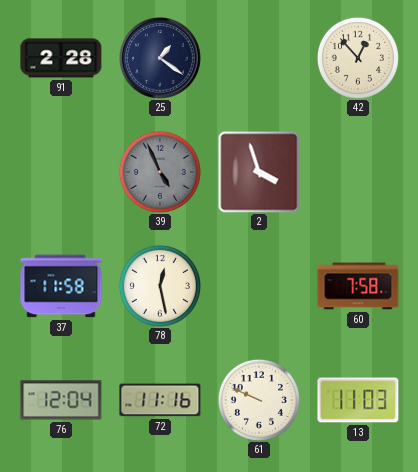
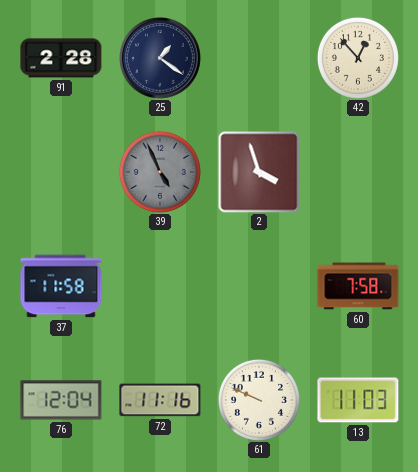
78: 12:28 -> none
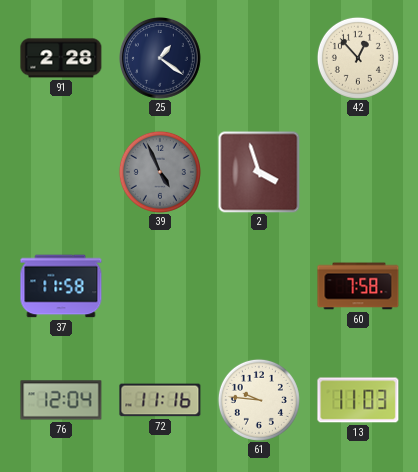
61: 9:49 -> 9:46
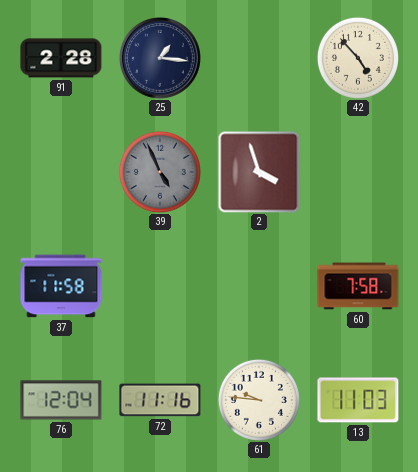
25: 1:21 -> 1:16
42: 12:53 -> 4:53
